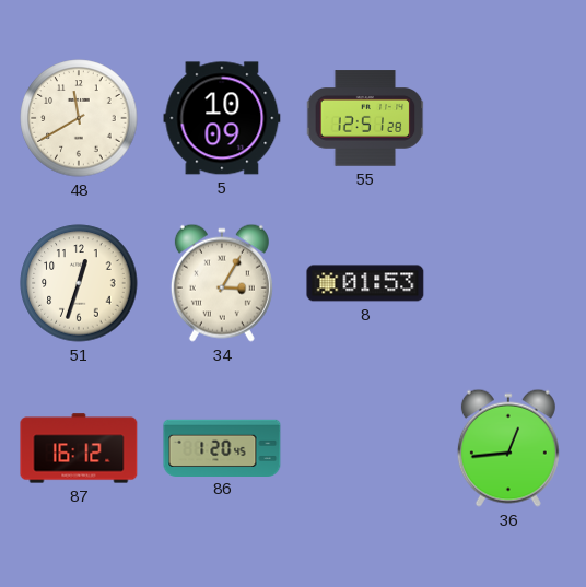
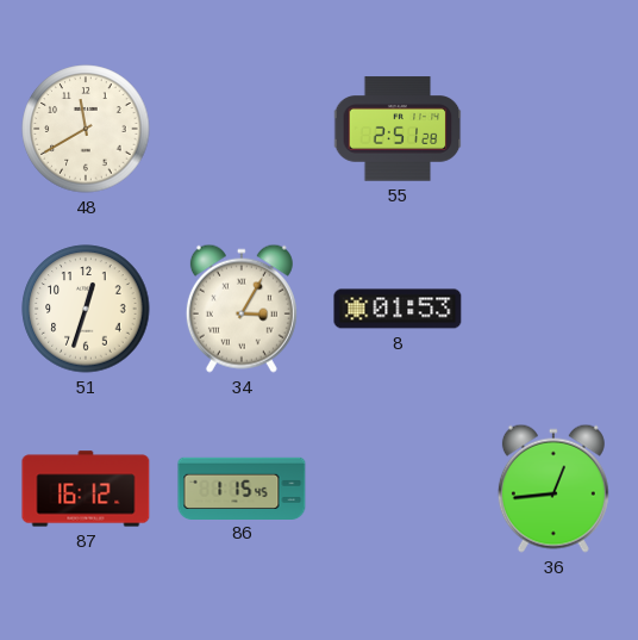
5: 10:09 -> none
55: 12:51 -> 2:51
86: 1:20 -> 1:15
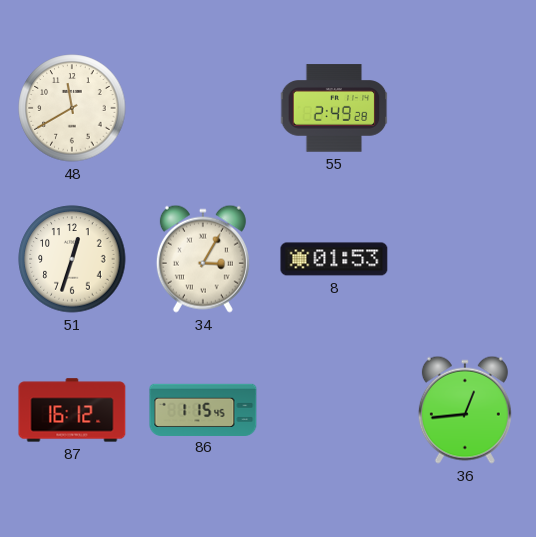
55: 2:51 -> 2:49
